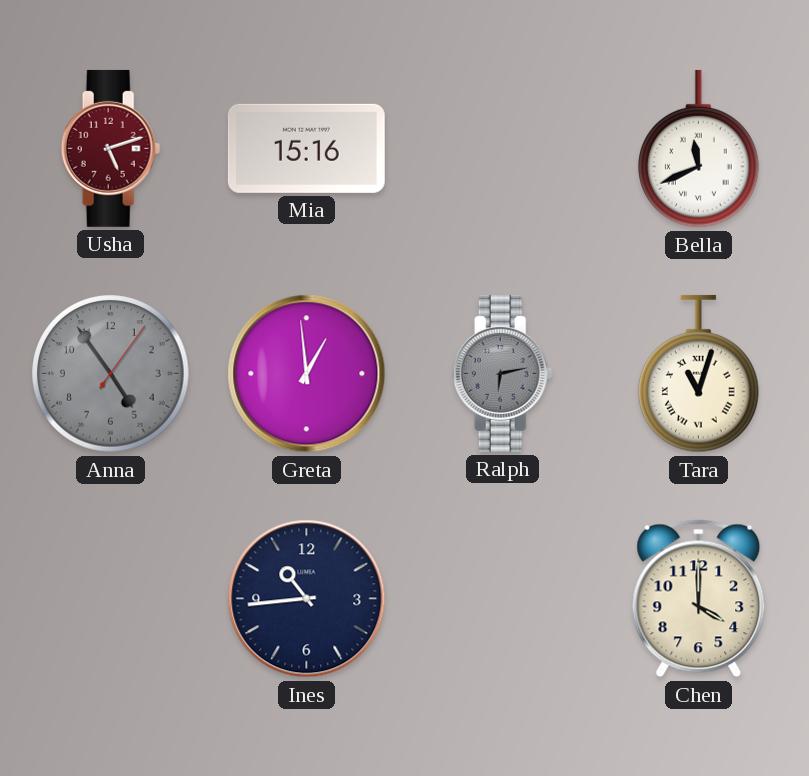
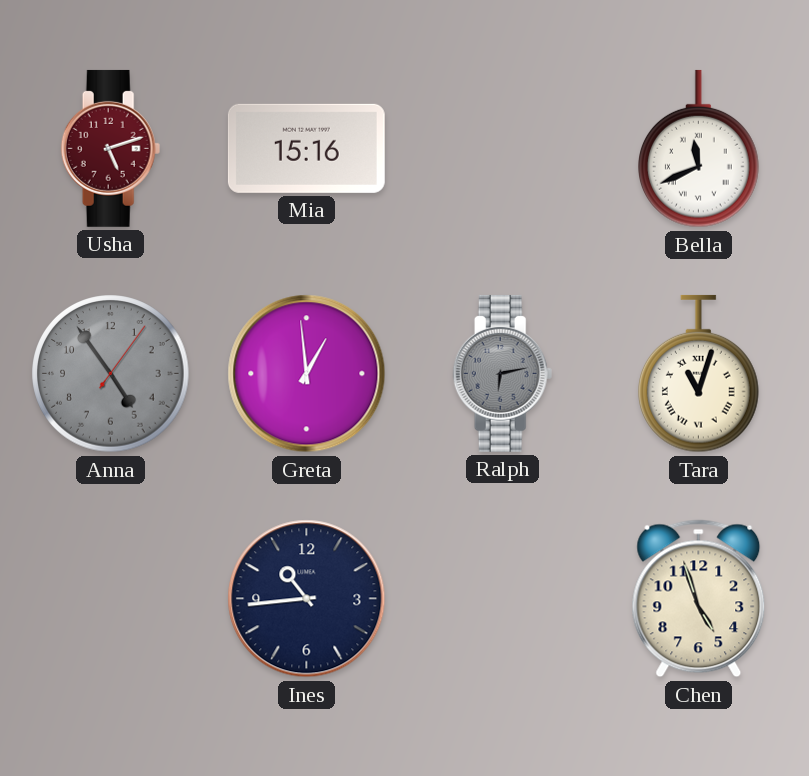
Chen: 4:00 -> 4:57
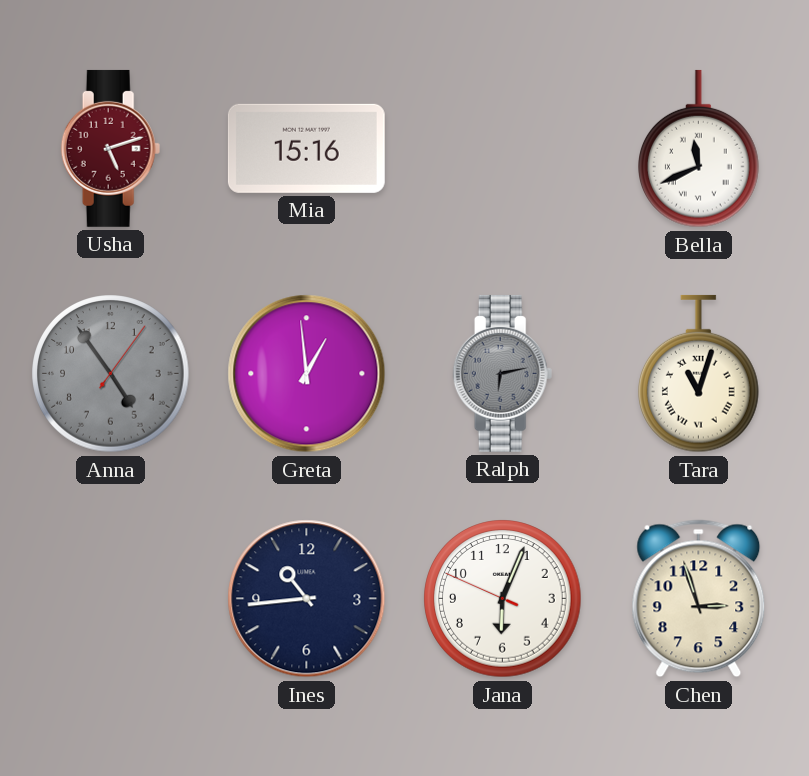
Jana: none -> 6:03
Chen: 4:57 -> 2:57
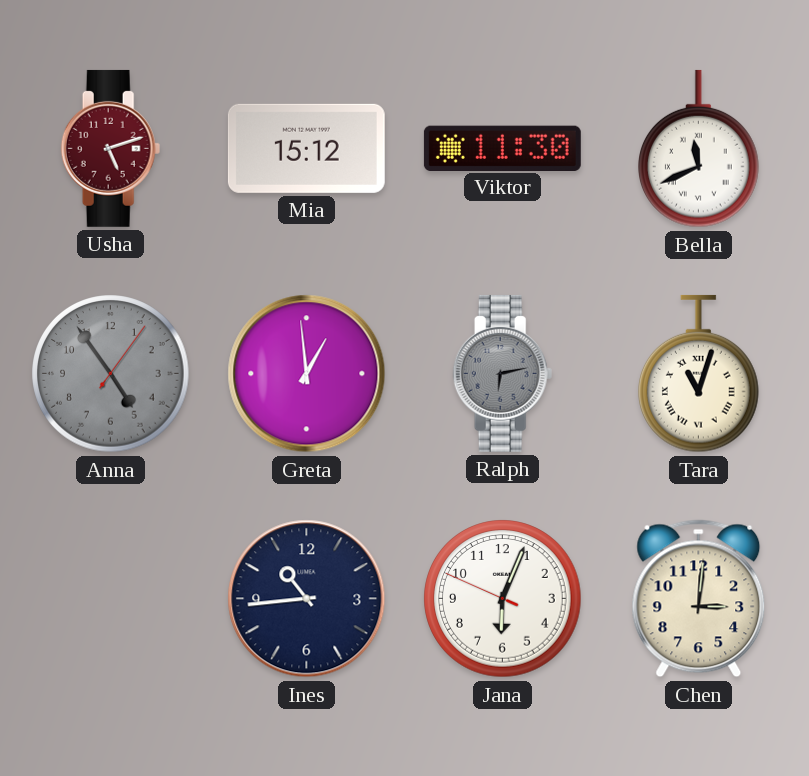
Mia: 15:16 -> 15:12
Viktor: none -> 11:30
Chen: 2:57 -> 3:01
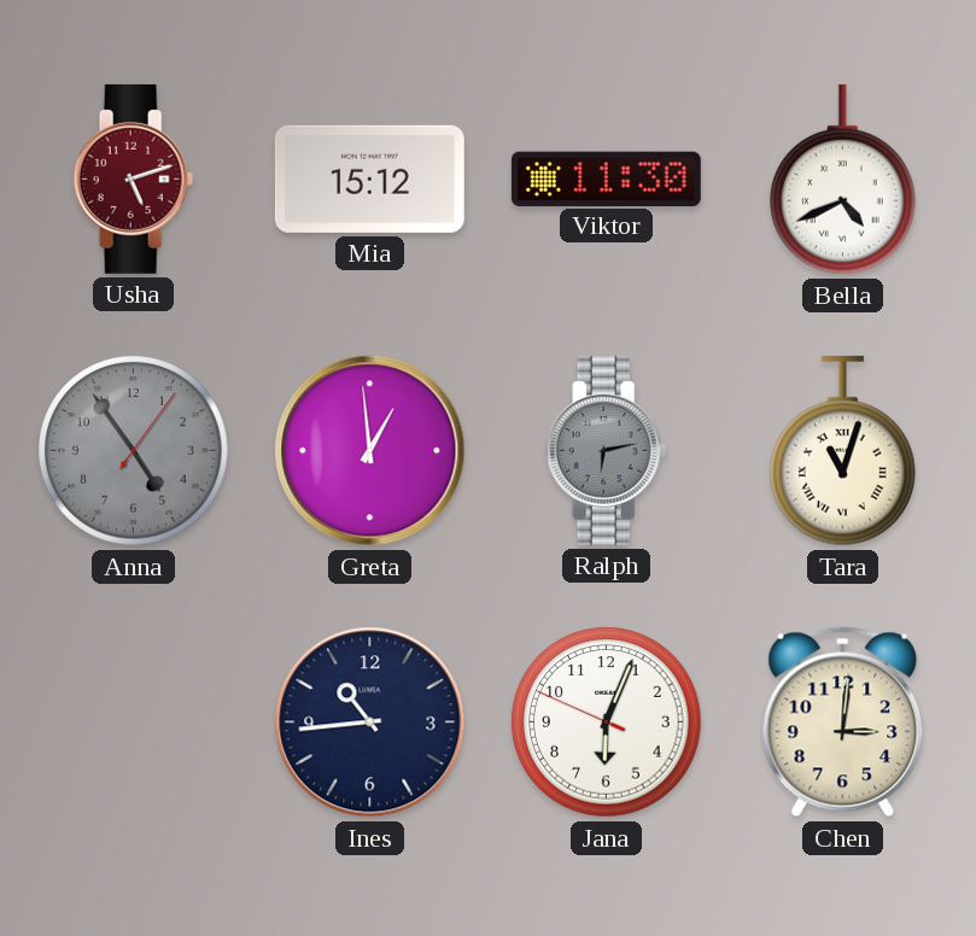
Bella: 11:41 -> 4:41
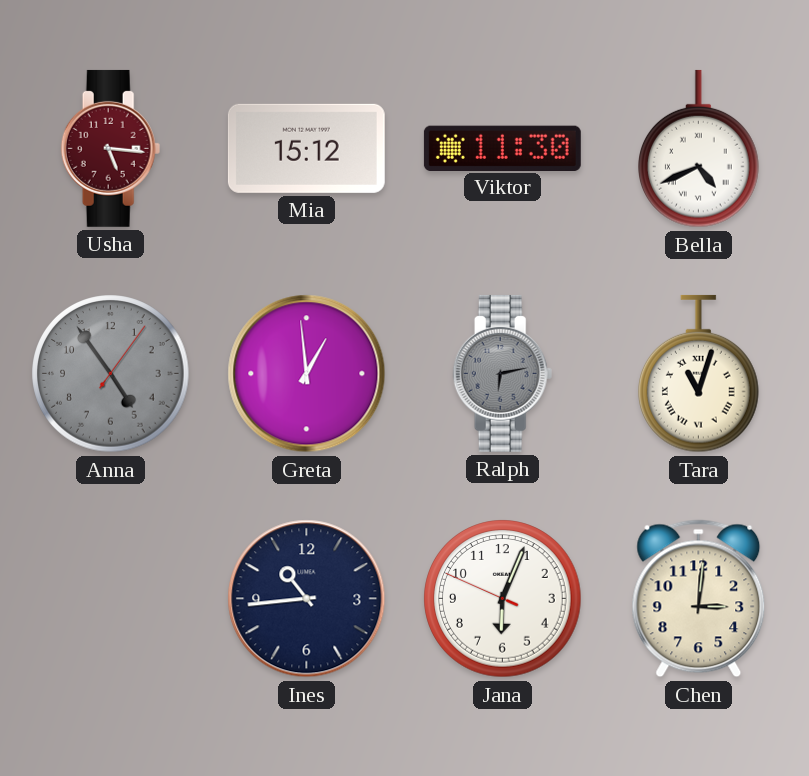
Usha: 5:12 -> 5:16
